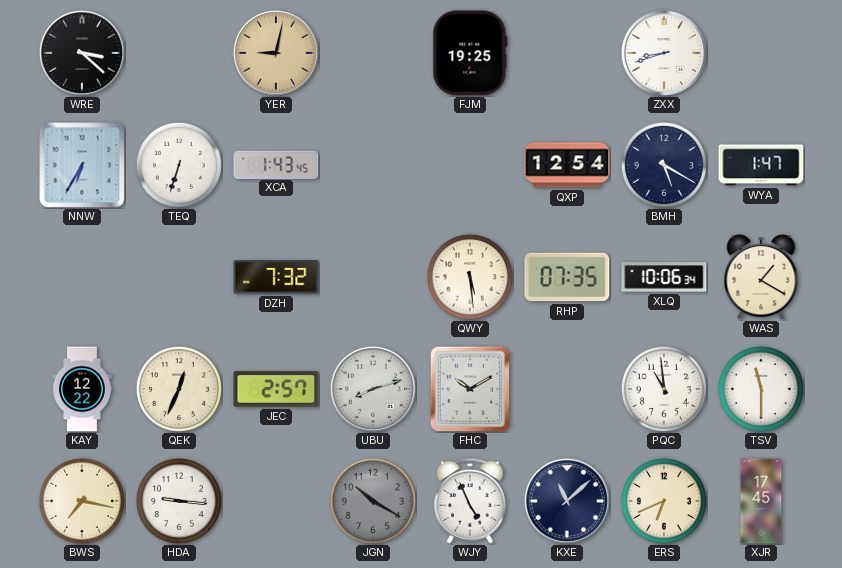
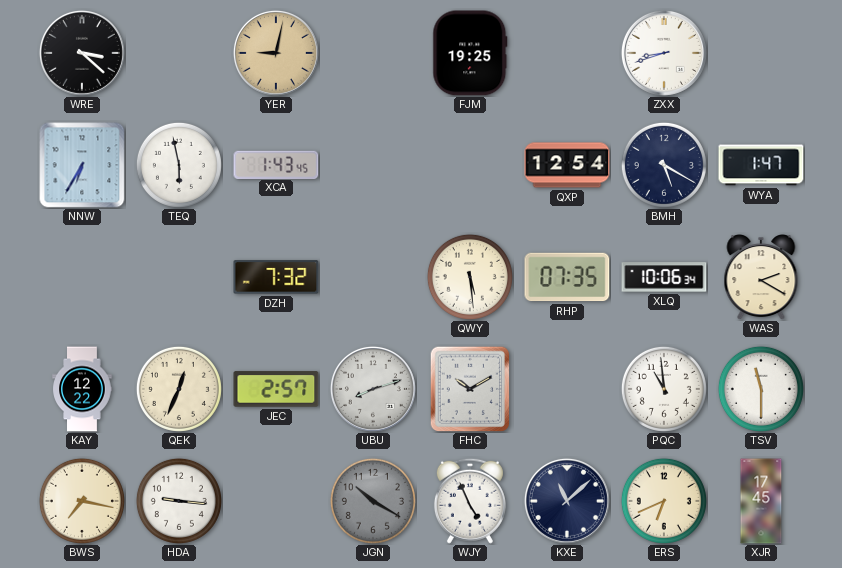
TEQ: 6:33 -> 5:58
WAS: 1:20 -> 2:20
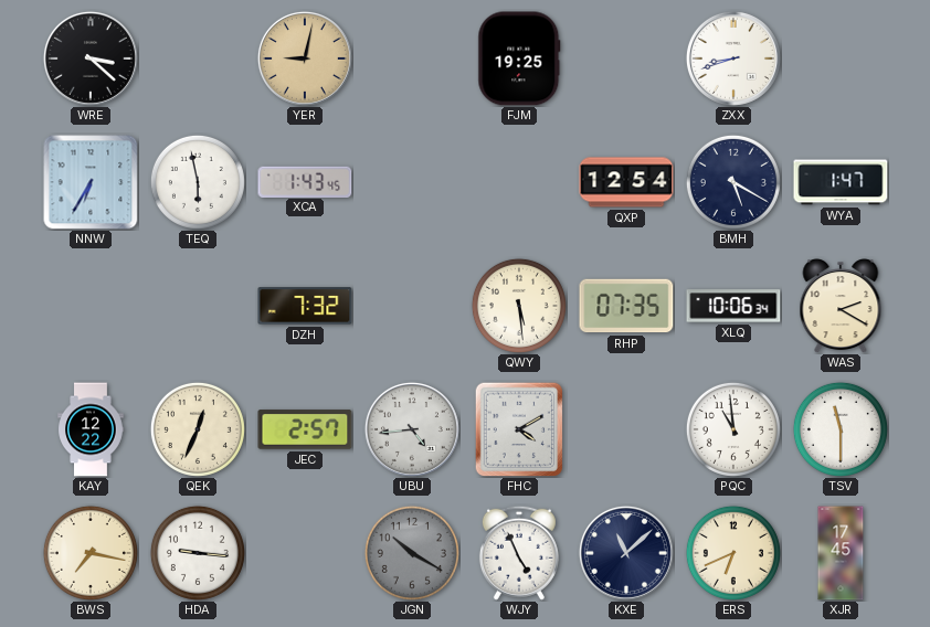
UBU: 8:12 -> 4:44
FHC: 10:10 -> 4:10
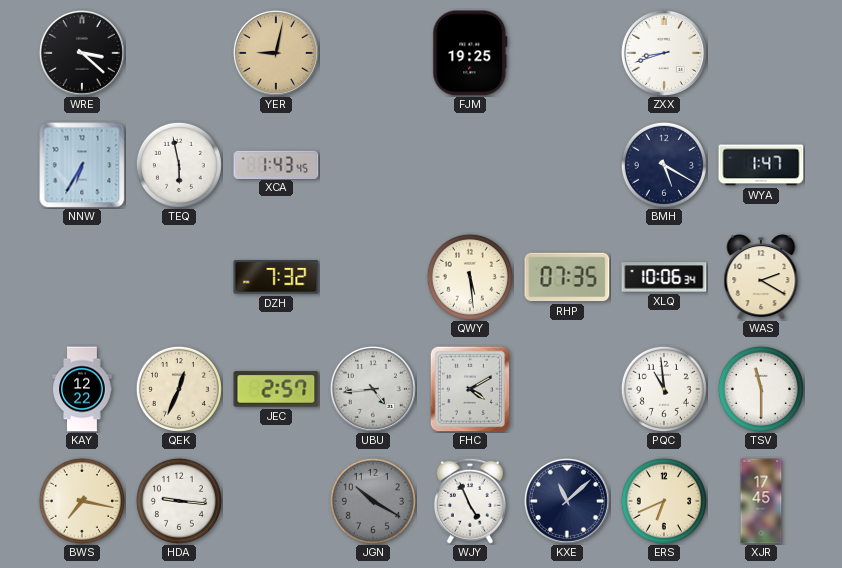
QXP: 12:54 -> none
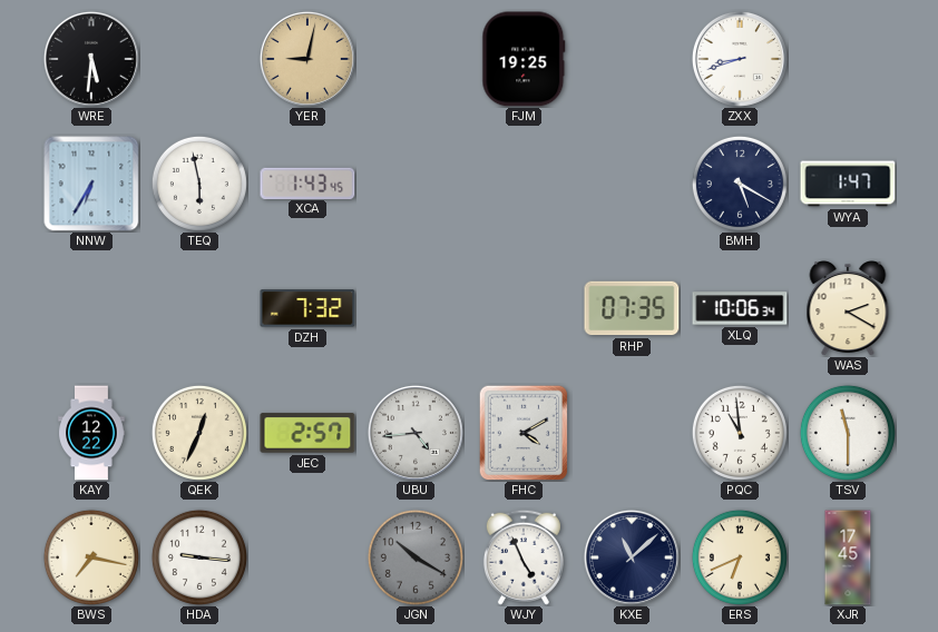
WRE: 3:22 -> 5:31
QWY: 5:29 -> none
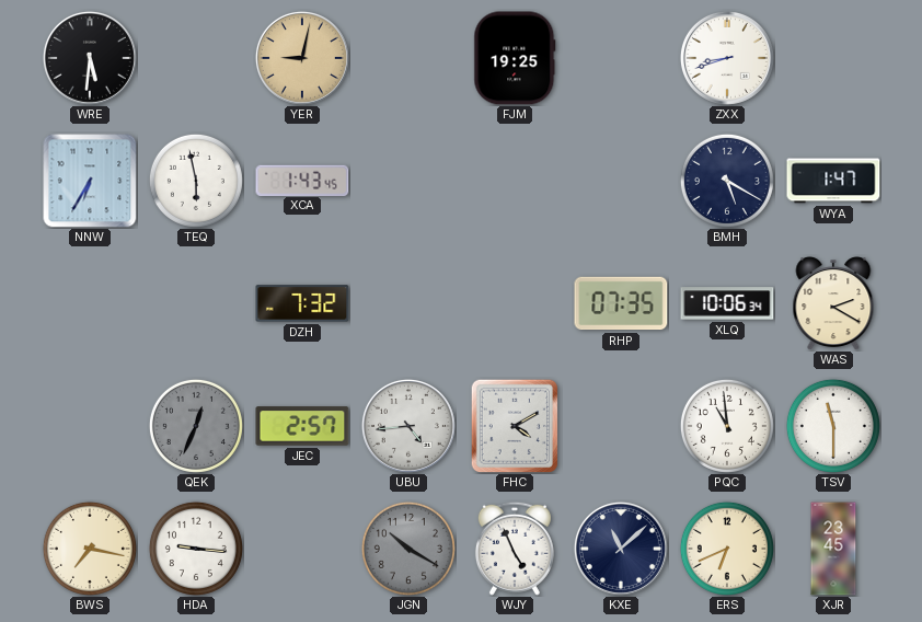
KAY: 12:22 -> none
QEK dial: cream -> grey
XJR: 17:45 -> 23:45
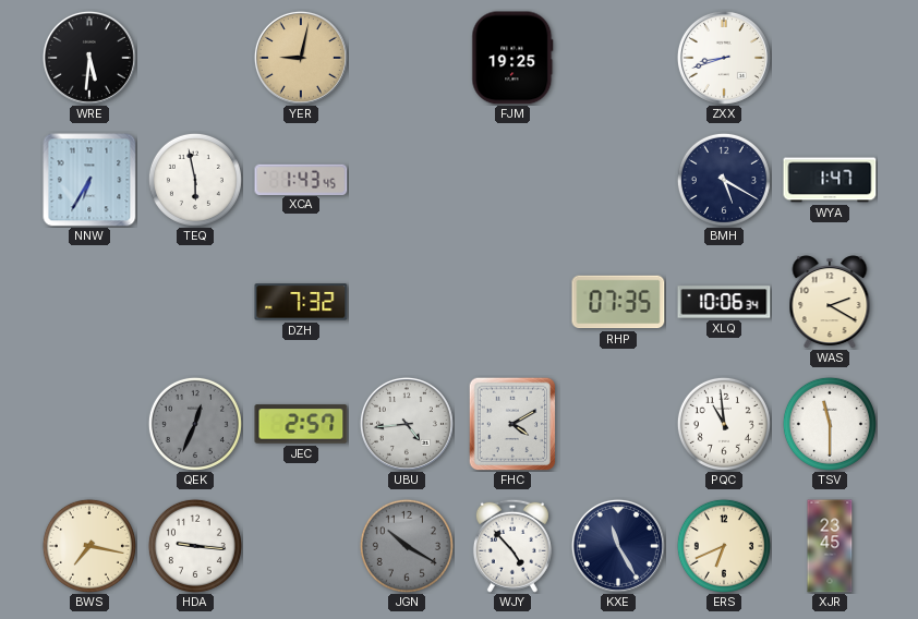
WJY: 4:56 -> 4:53
KXE: 11:08 -> 11:25
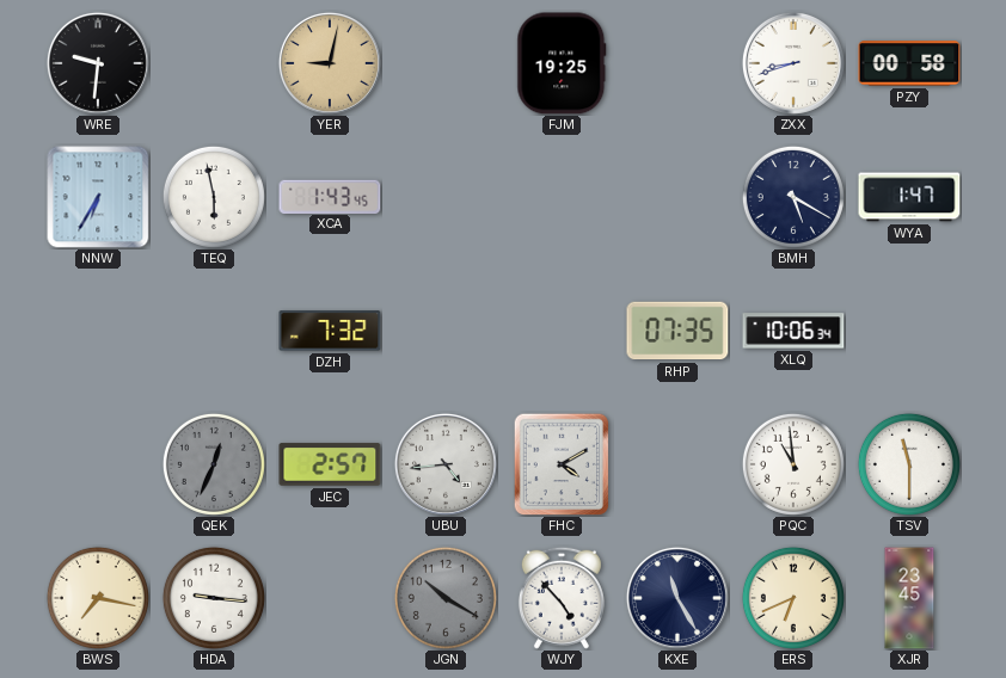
WRE: 5:31 -> 9:31
PZY: none -> 00:58
WAS: 2:20 -> none
